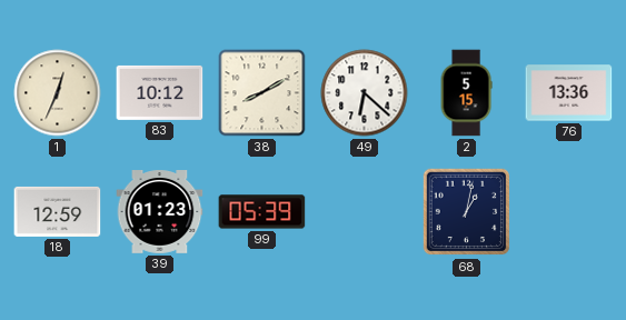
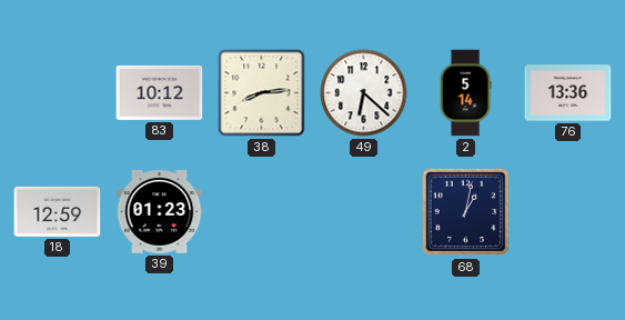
1: 12:34 -> none
38: 8:10 -> 8:14
2: 5:15 -> 5:14
99: 05:39 -> none
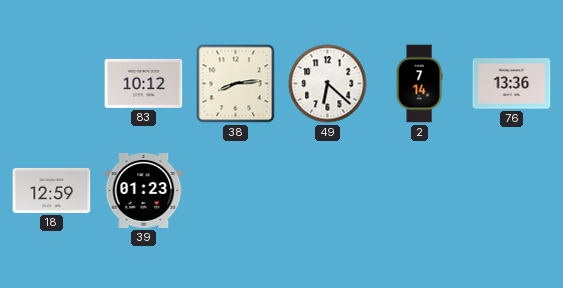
2: 5:14 -> 7:14
68: 1:02 -> none
